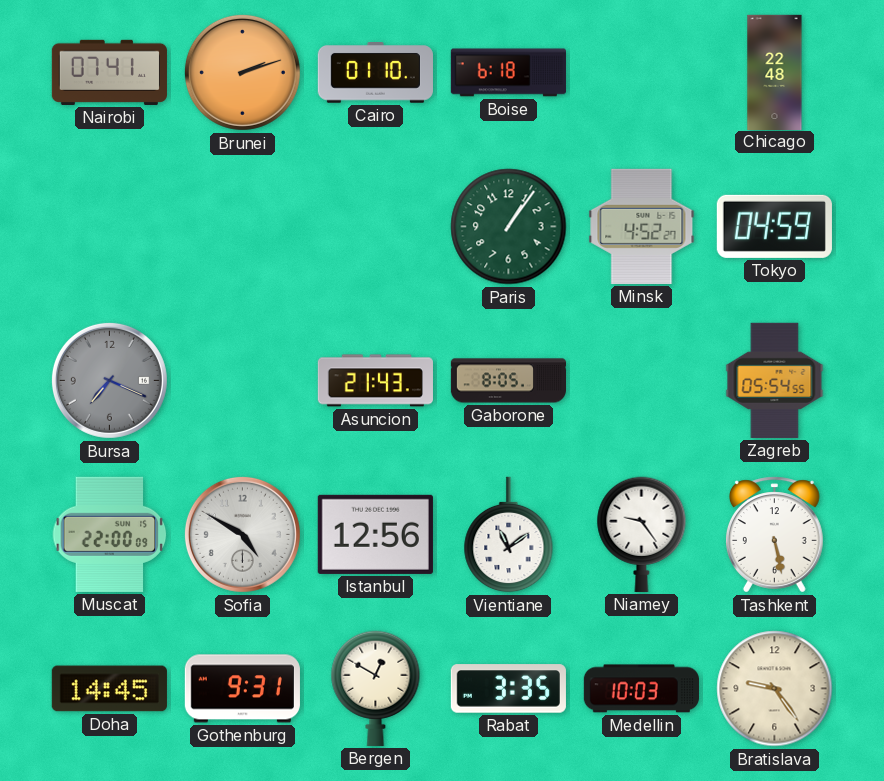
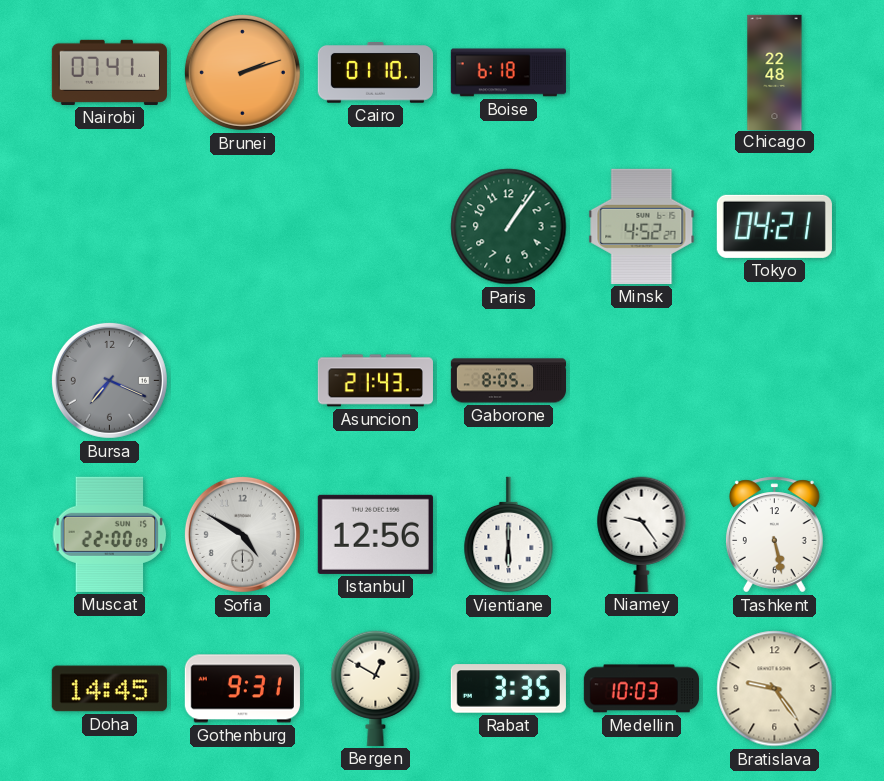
Tokyo: 04:59 -> 04:21
Zagreb: 05:54 -> none
Vientiane: 11:09 -> 6:00
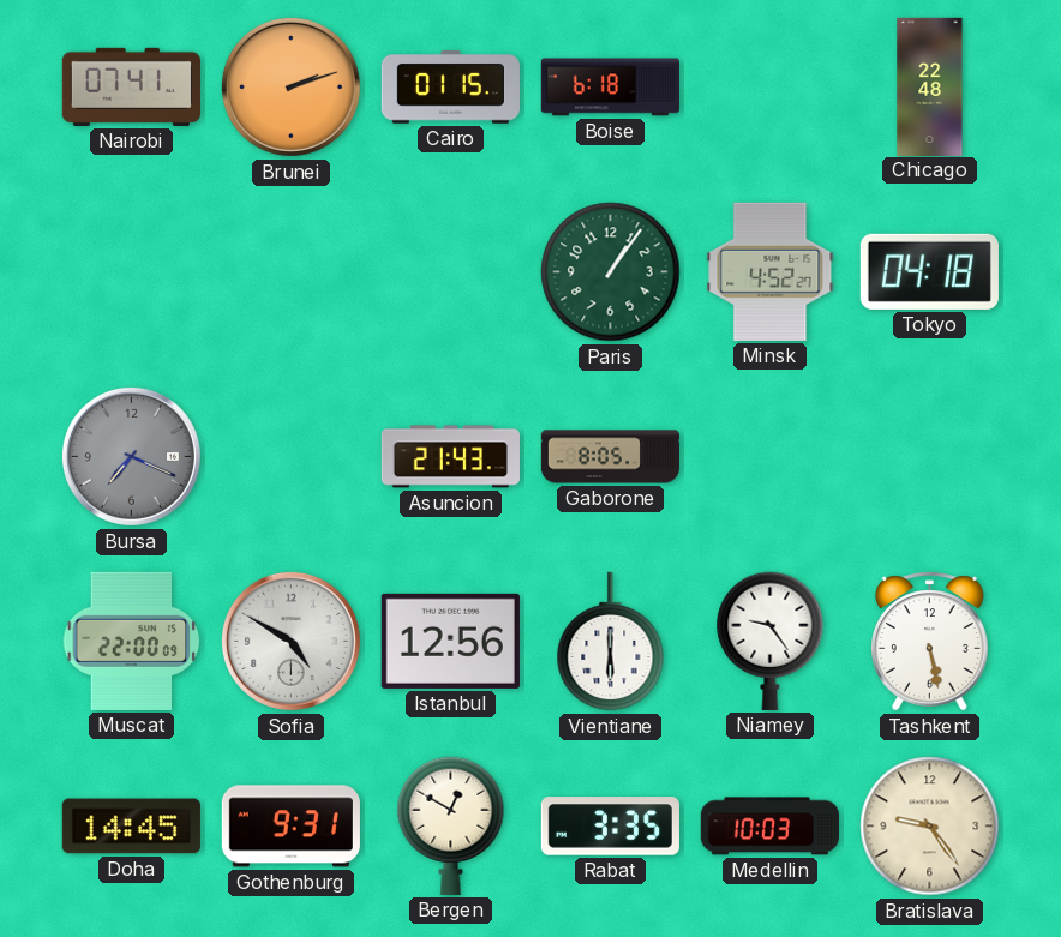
Cairo: 01:10 -> 01:15
Tokyo: 04:21 -> 04:18
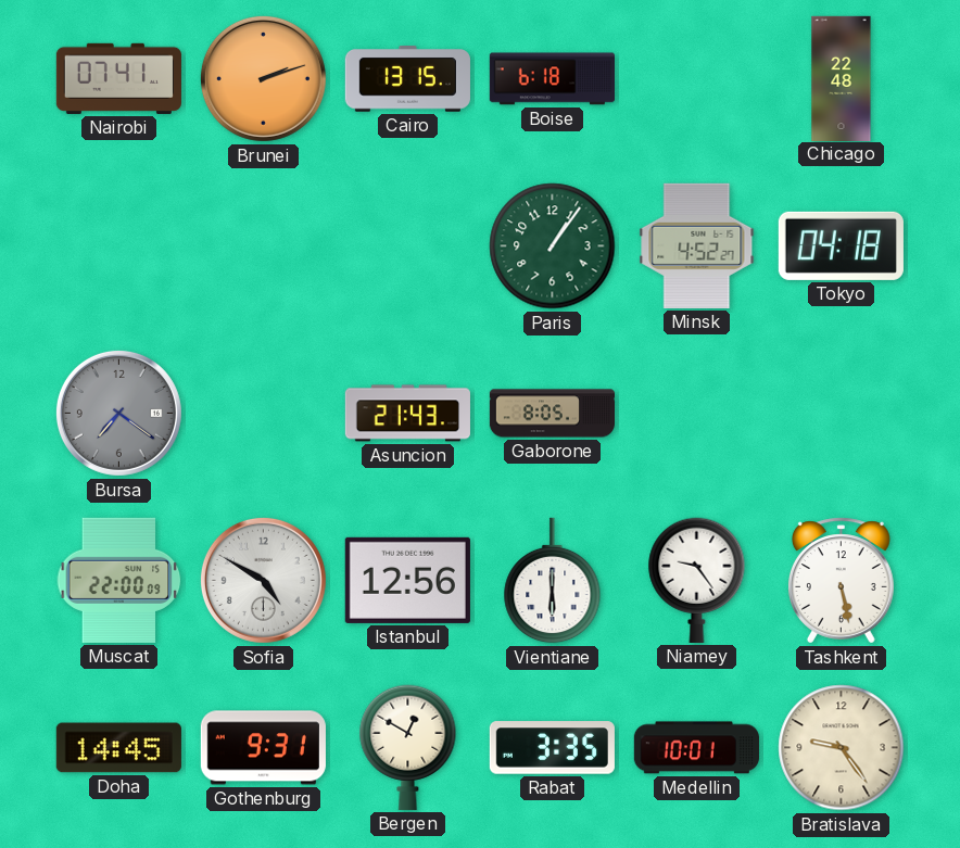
Cairo: 01:15 -> 13:15
Bursa: 7:19 -> 7:21
Medellin: 10:03 -> 10:01
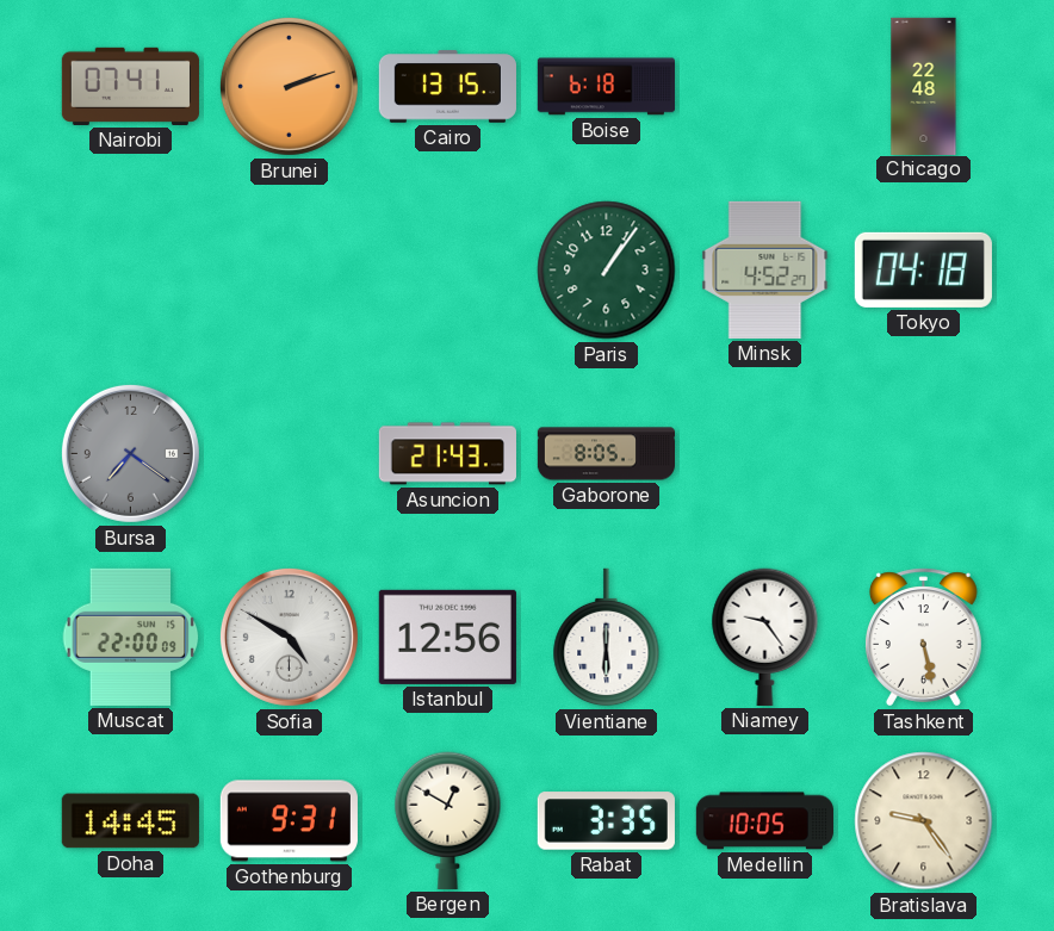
Medellin: 10:01 -> 10:05
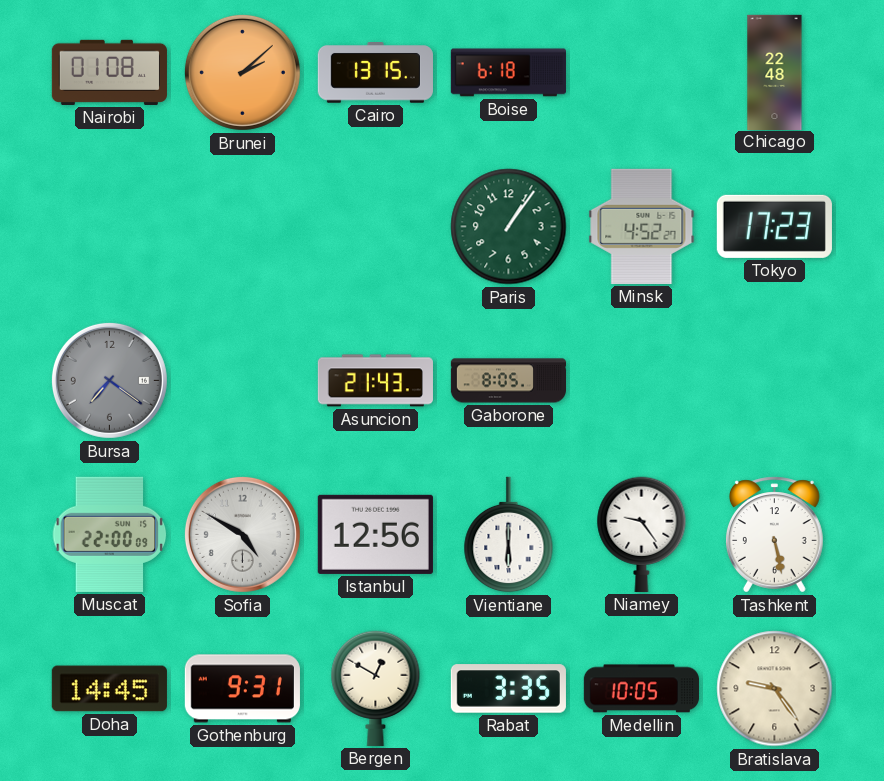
Nairobi: 07:41 -> 01:08
Brunei: 2:12 -> 2:08
Tokyo: 04:18 -> 17:23
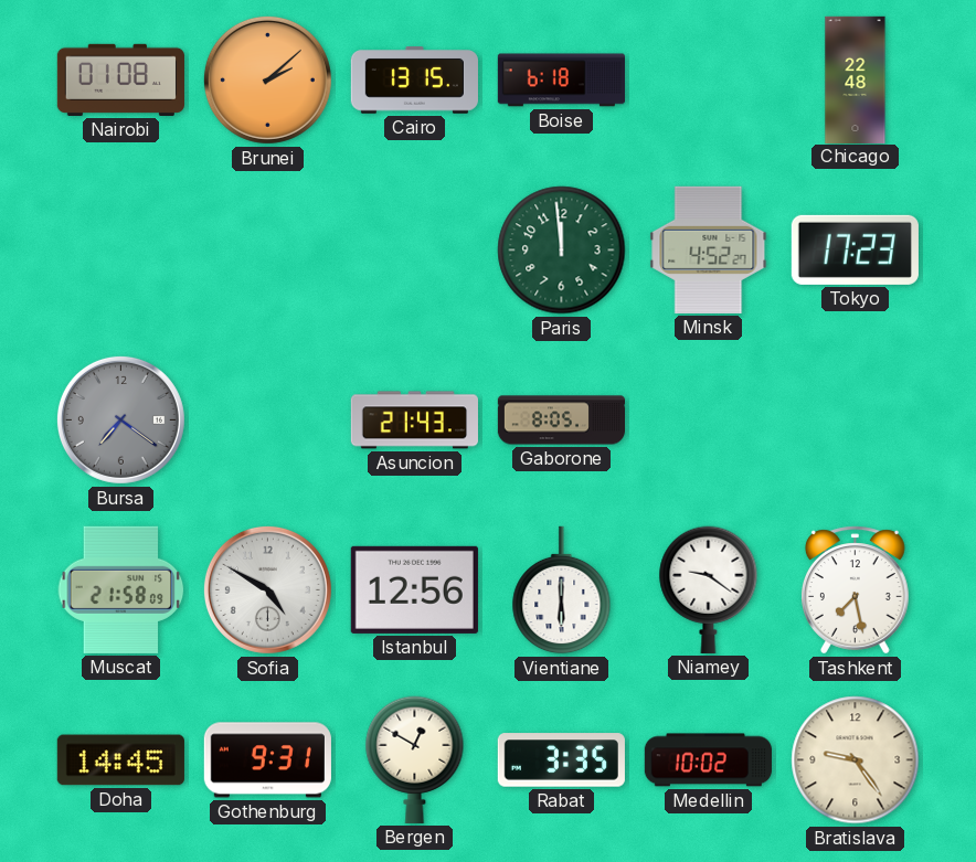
Paris: 1:06 -> 11:59
Muscat: 22:00 -> 21:58
Niamey: 9:24 -> 9:21
Tashkent: 5:28 -> 7:28
Medellin: 10:05 -> 10:02
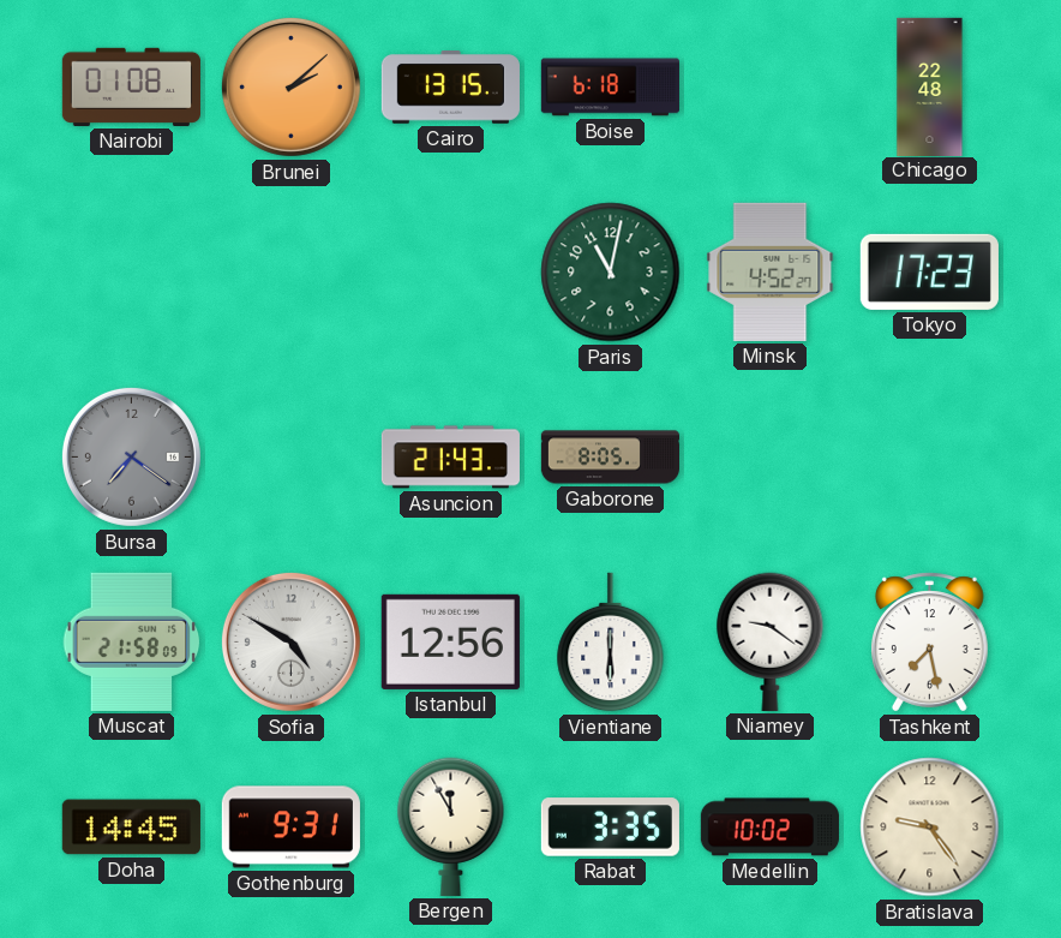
Paris: 11:59 -> 11:02
Bergen: 12:50 -> 11:55
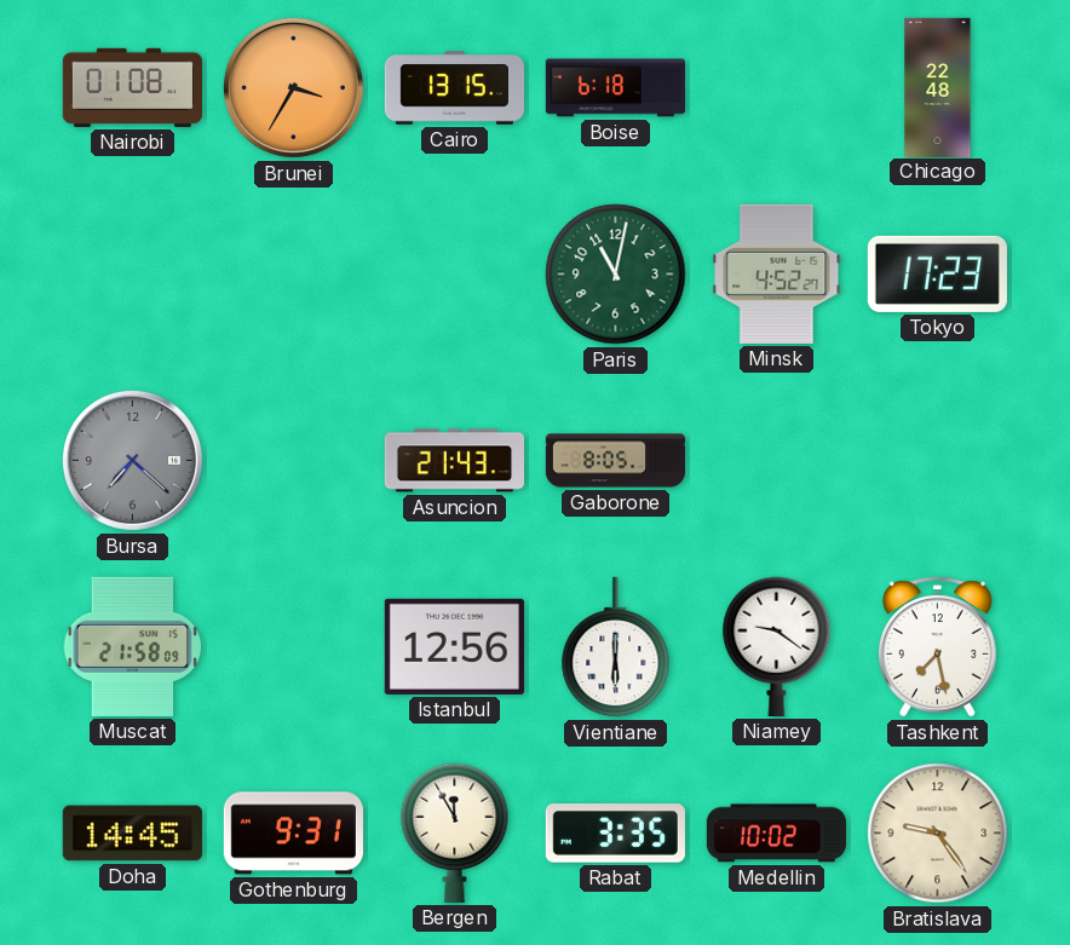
Brunei: 2:08 -> 3:35
Bursa: 7:21 -> 7:22
Sofia: 4:50 -> none
